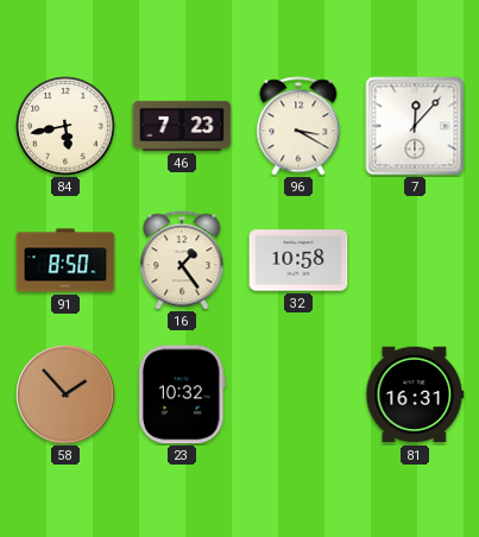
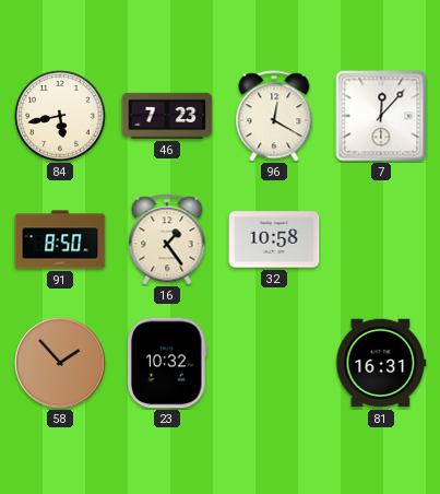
96: 3:20 -> 12:20
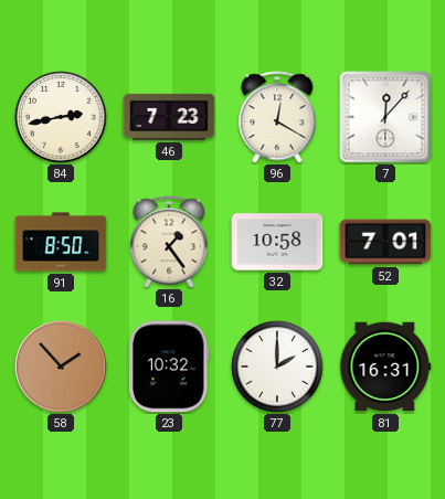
84: 5:43 -> 2:43
52: none -> 7:01
77: none -> 2:00
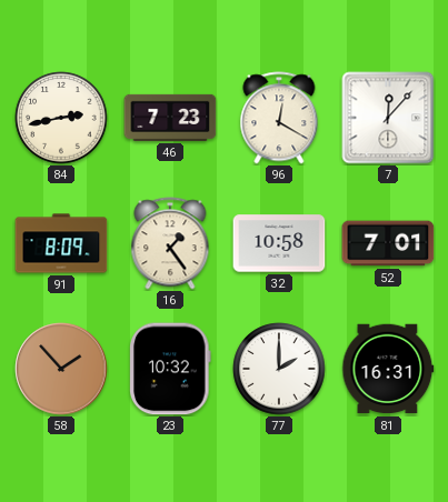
91: 8:50 -> 8:09
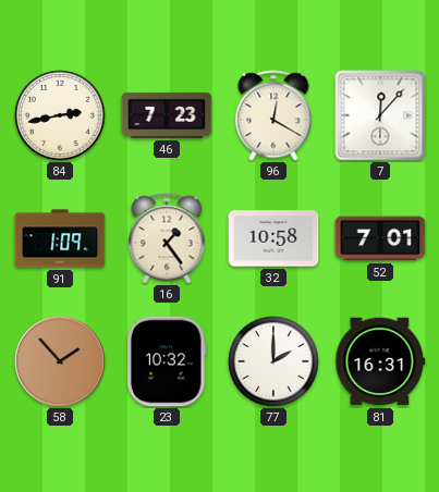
91: 8:09 -> 1:09
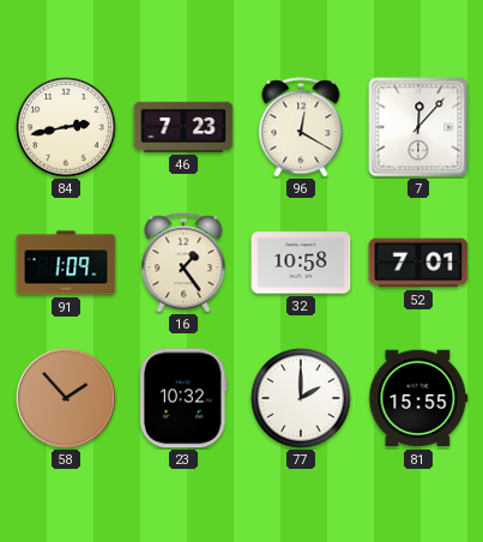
81: 16:31 -> 15:55
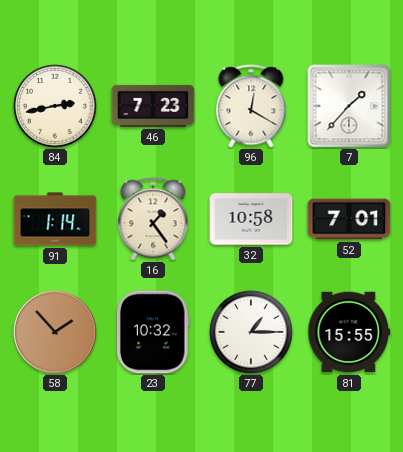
7: 12:07 -> 1:37
91: 1:09 -> 1:14
77: 2:00 -> 1:15
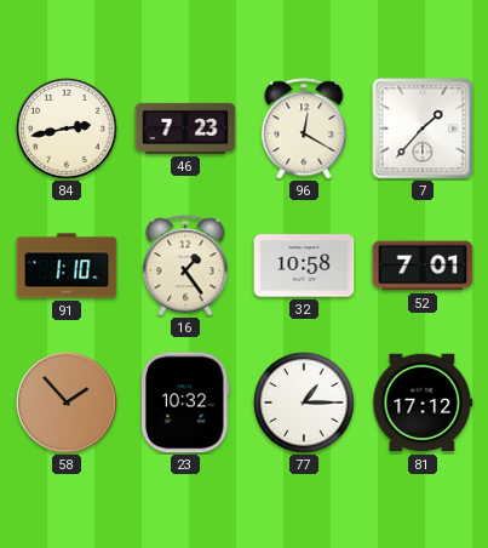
91: 1:14 -> 1:10
81: 15:55 -> 17:12
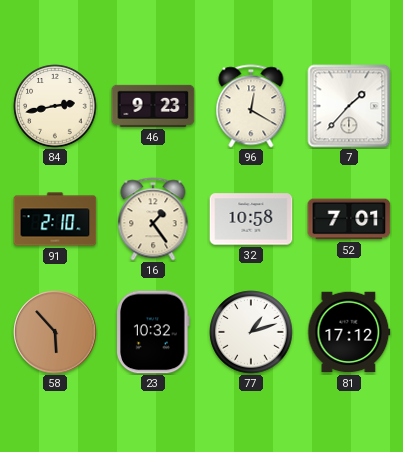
46: 7:23 -> 9:23
91: 1:10 -> 2:10
58: 1:53 -> 5:53
77: 1:15 -> 1:12
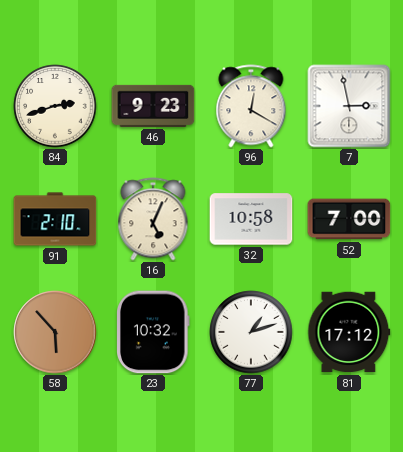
84: 2:43 -> 2:42
7: 1:37 -> 2:58
16: 1:24 -> 5:04
52: 7:01 -> 7:00
